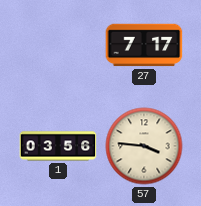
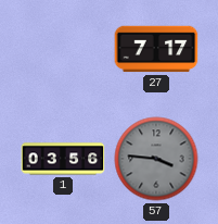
57 dial: cream -> grey
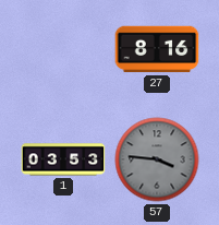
27: 7:17 -> 8:16
1: 03:56 -> 03:53
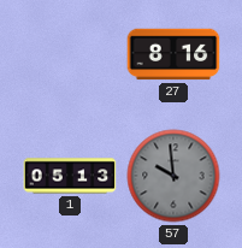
1: 03:53 -> 05:13
57: 3:46 -> 9:59
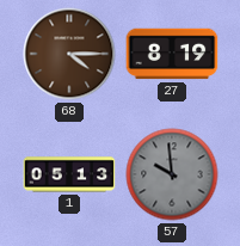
68: none -> 4:15
27: 8:16 -> 8:19
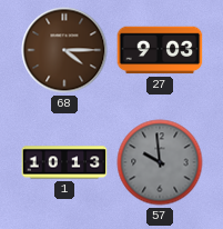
27: 8:19 -> 9:03
1: 05:13 -> 10:13
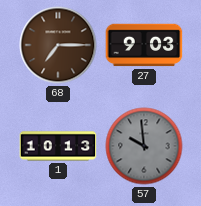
68: 4:15 -> 7:15
